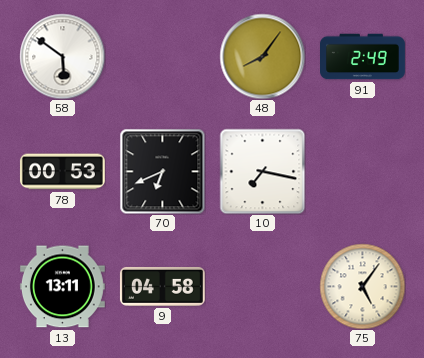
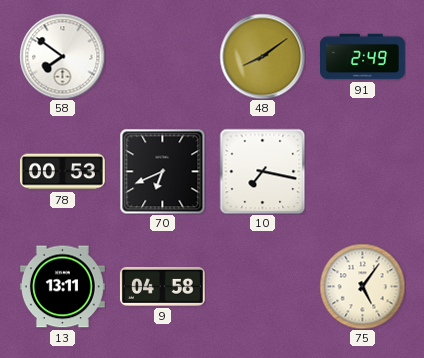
58: 5:51 -> 7:51
48: 8:06 -> 8:09
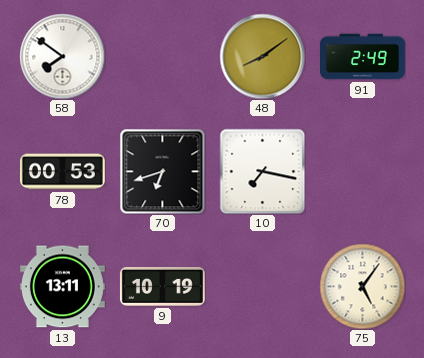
70: 6:41 -> 6:42
9: 04:58 -> 10:19
